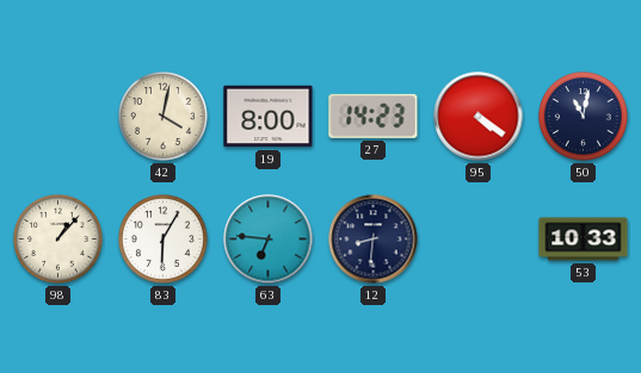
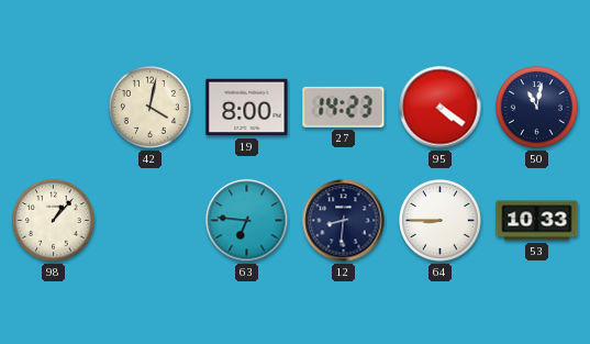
83: 6:05 -> none
64: none -> 8:45
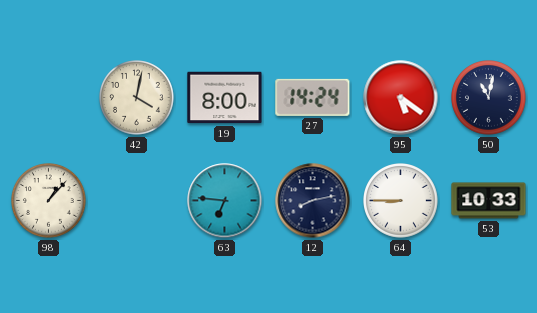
27: 14:23 -> 14:24
95: 4:21 -> 5:21
12: 8:31 -> 8:13
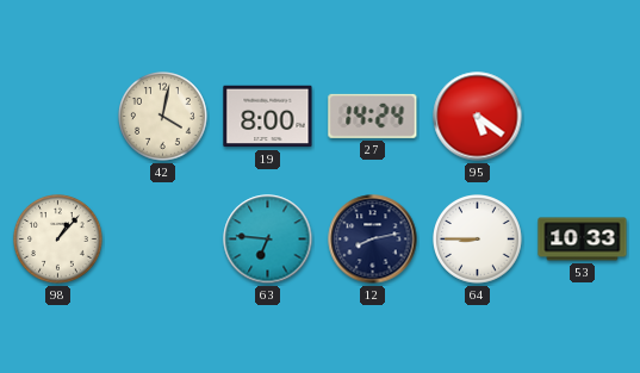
50: 11:02 -> none
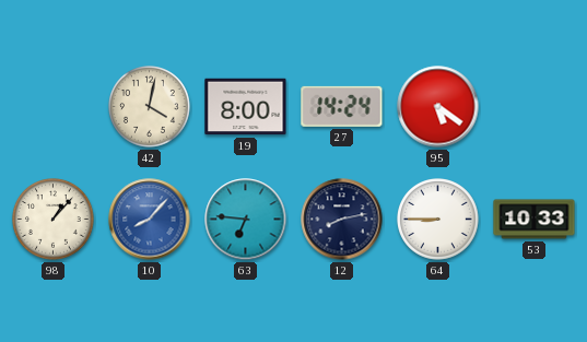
10: none -> 8:07
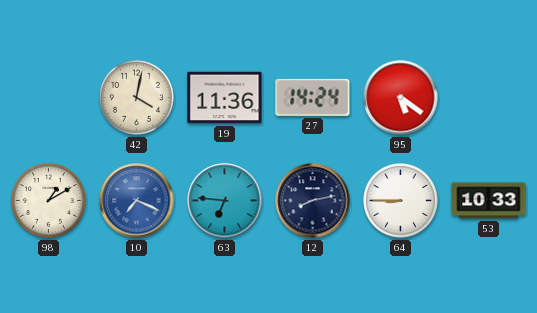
19: 8:00 -> 11:36
98: 1:07 -> 1:10
10: 8:07 -> 7:19
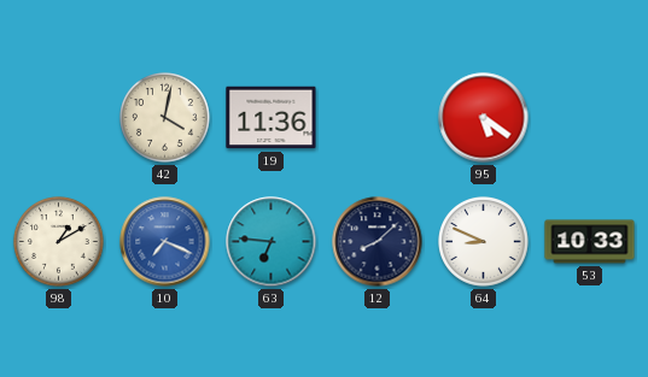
27: 14:24 -> none
12: 8:13 -> 8:08
64: 8:45 -> 8:49
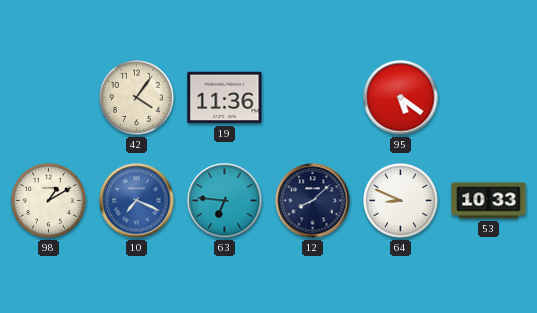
42: 4:02 -> 4:06
